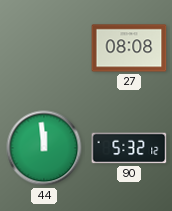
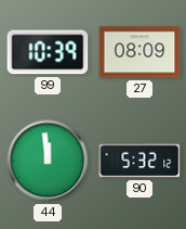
99: none -> 10:39
27: 08:08 -> 08:09
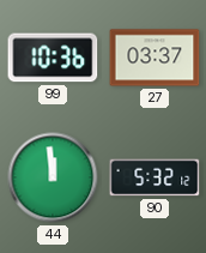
99: 10:39 -> 10:36
27: 08:09 -> 03:37
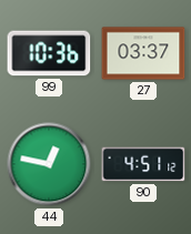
44: 11:59 -> 12:47
90: 5:32 -> 4:51
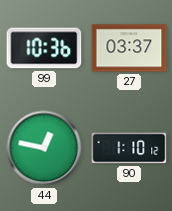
90: 4:51 -> 1:10
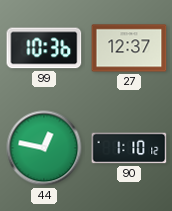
27: 03:37 -> 12:37
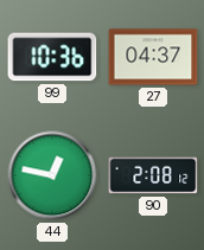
27: 12:37 -> 04:37
90: 1:10 -> 2:08
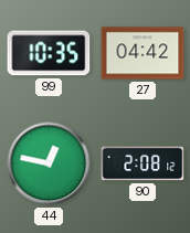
99: 10:36 -> 10:35
27: 04:37 -> 04:42
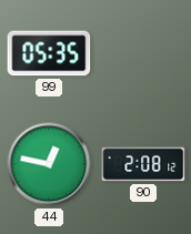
99: 10:35 -> 05:35
27: 04:42 -> none
